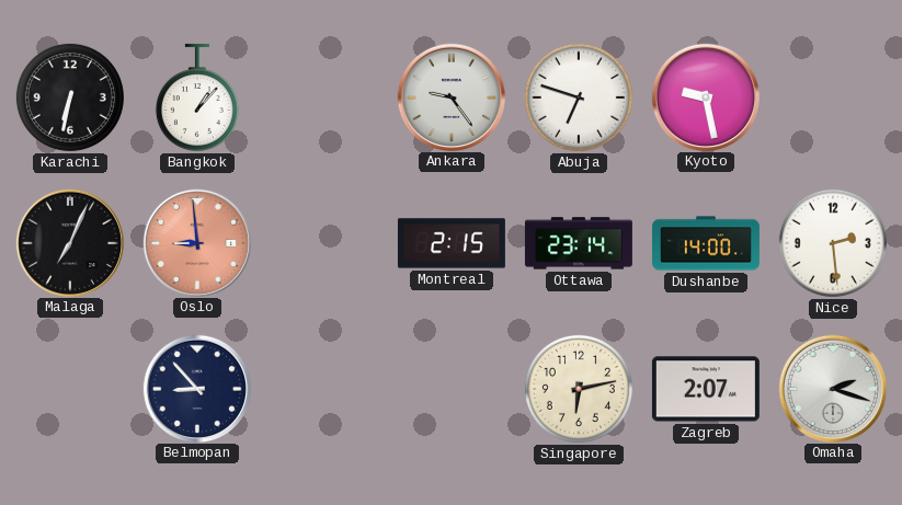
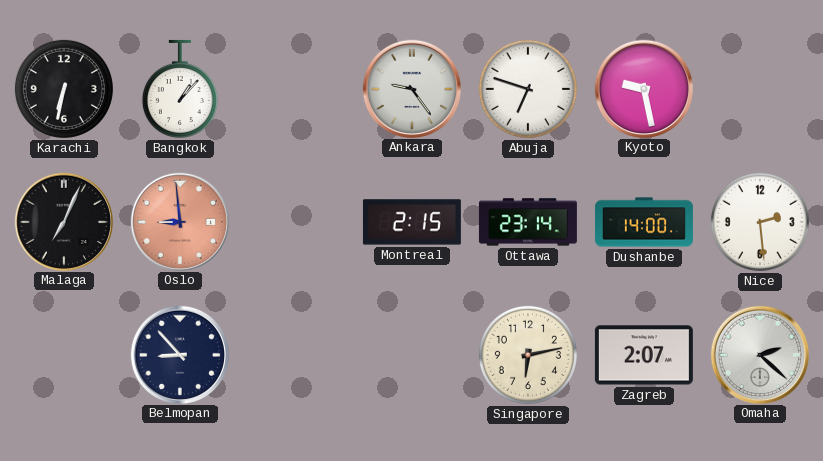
Omaha: 2:18 -> 2:22
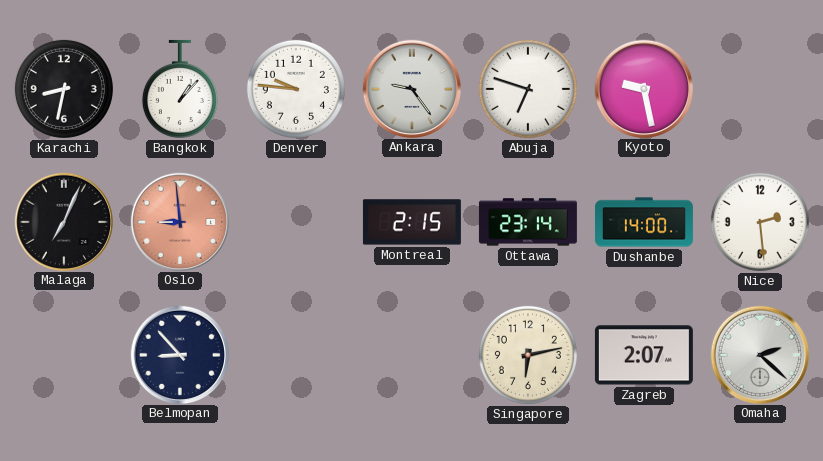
Karachi: 6:32 -> 8:32
Denver: none -> 9:46
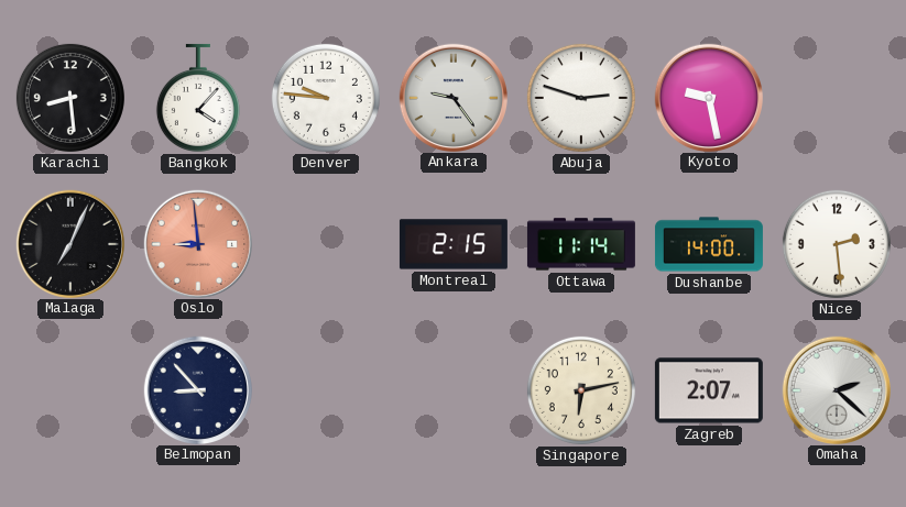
Karachi: 8:32 -> 8:29
Bangkok: 1:07 -> 4:07
Abuja: 6:48 -> 2:48
Ottawa: 23:14 -> 11:14
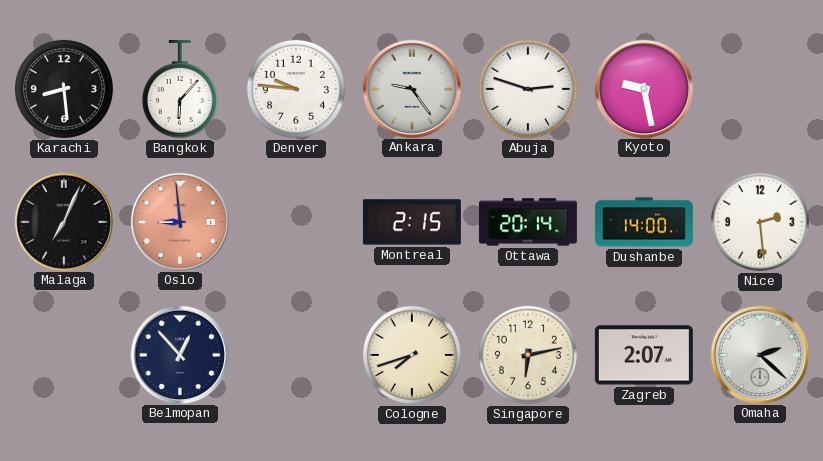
Bangkok: 4:07 -> 6:07
Ottawa: 11:14 -> 20:14
Belmopan: 8:53 -> 12:53
Cologne: none -> 7:42
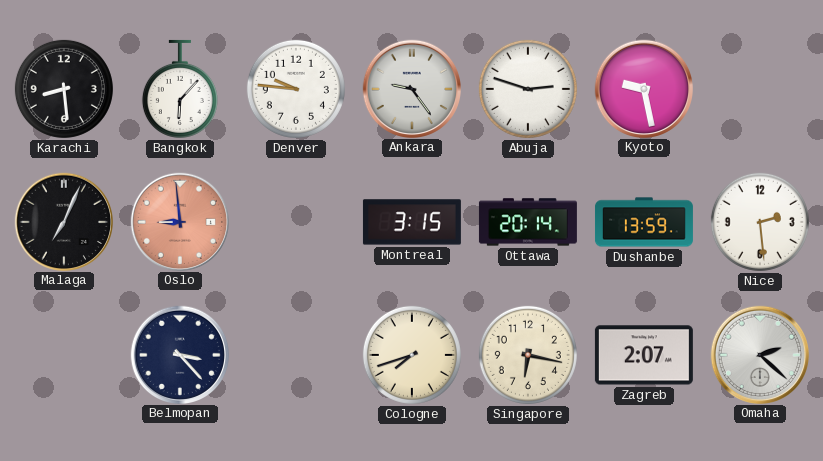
Montreal: 2:15 -> 3:15
Dushanbe: 14:00 -> 13:59
Belmopan: 12:53 -> 3:23
Singapore: 6:13 -> 6:17
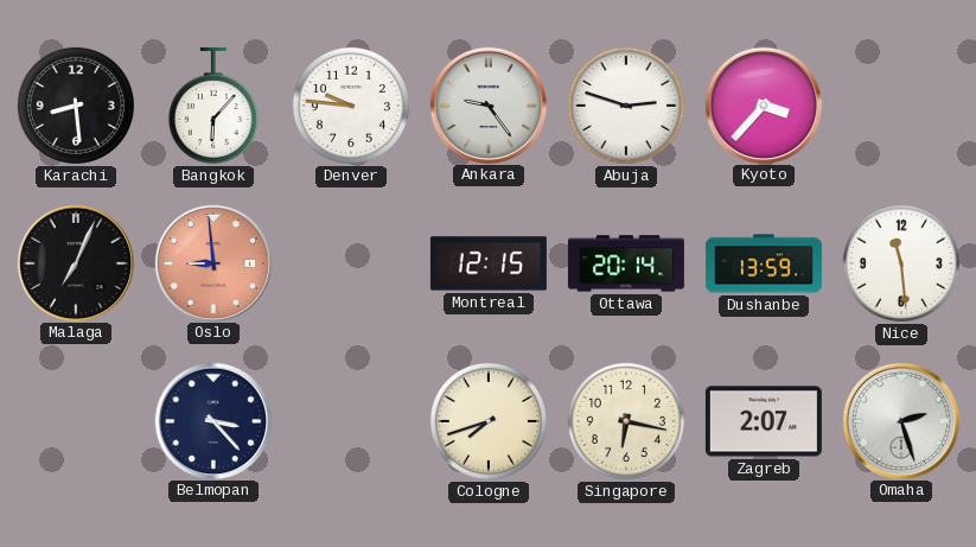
Kyoto: 9:28 -> 3:37
Montreal: 3:15 -> 12:15
Nice: 2:29 -> 11:29
Omaha: 2:22 -> 2:27
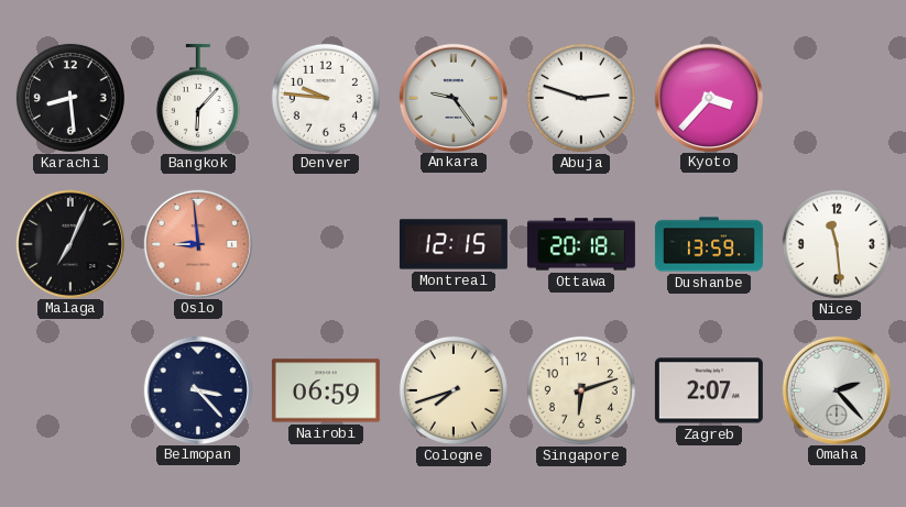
Ottawa: 20:14 -> 20:18
Nairobi: none -> 06:59
Singapore: 6:17 -> 6:12
Omaha: 2:27 -> 2:23
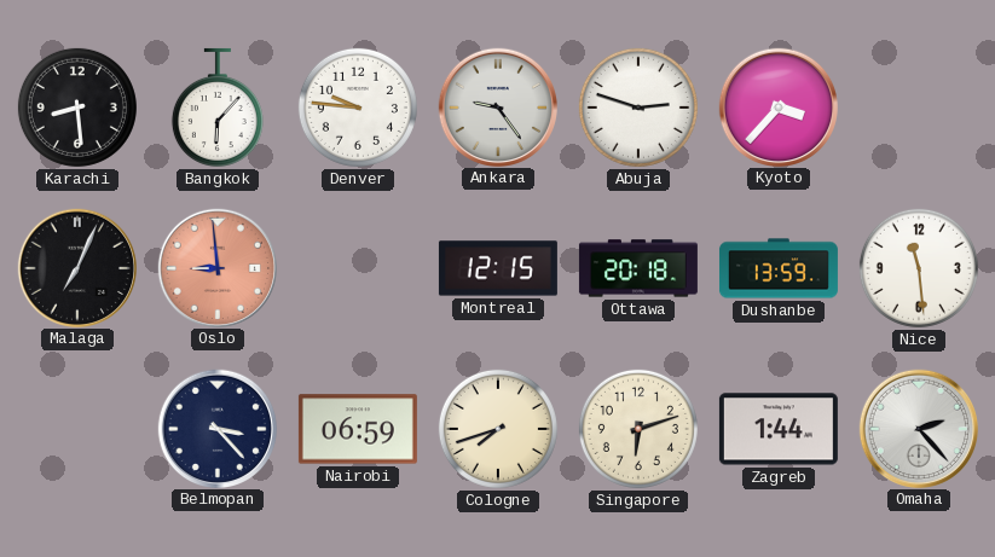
Zagreb: 2:07 -> 1:44
